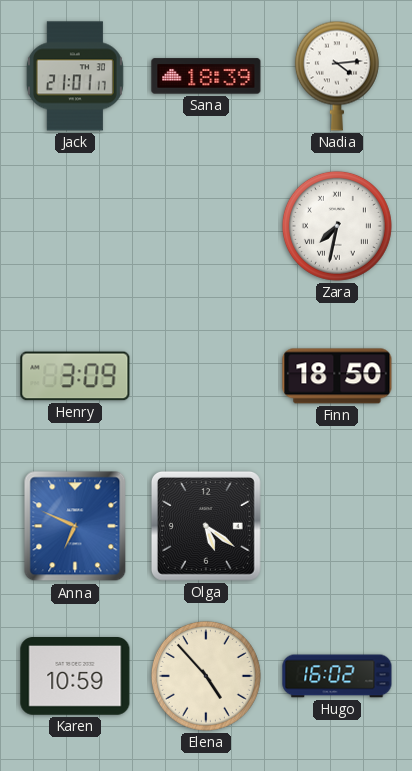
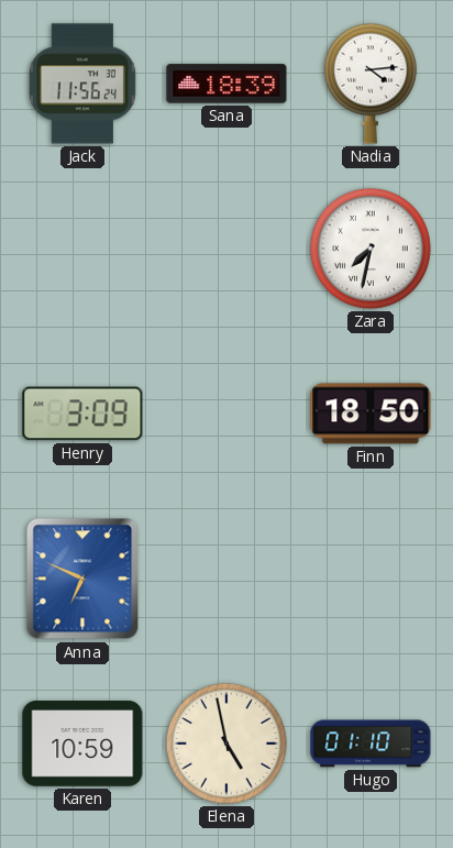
Jack: 21:01 -> 11:56
Olga: 5:21 -> none
Elena: 4:53 -> 4:58
Hugo: 16:02 -> 01:10
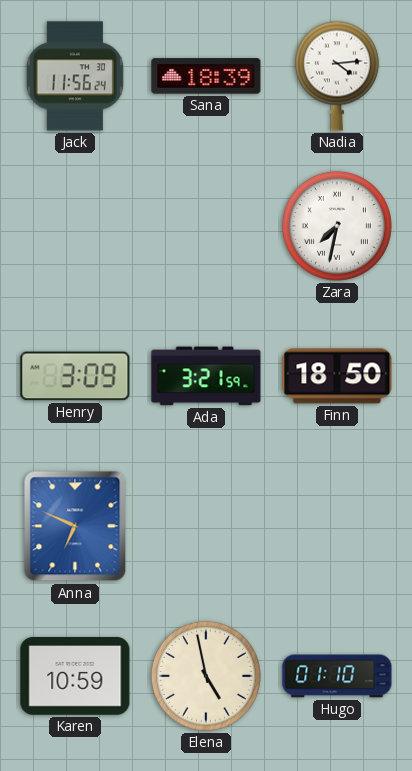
Ada: none -> 3:21
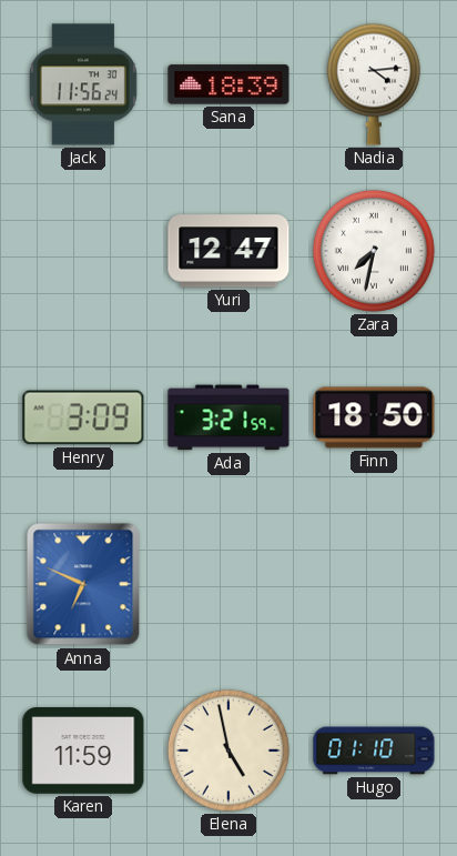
Yuri: none -> 12:47
Karen: 10:59 -> 11:59
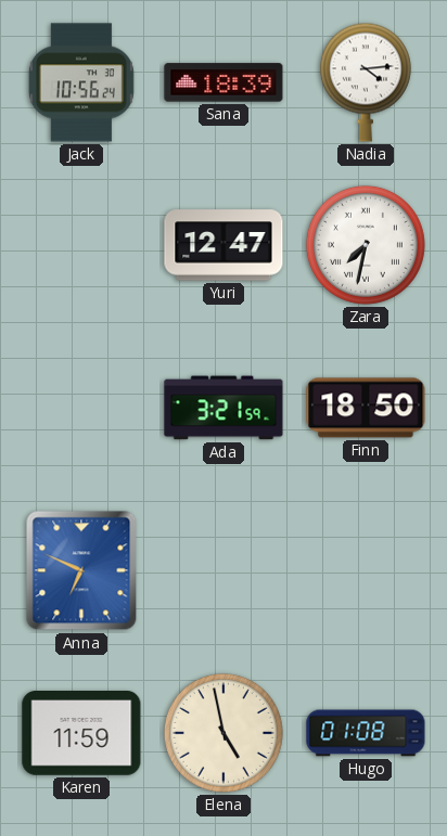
Jack: 11:56 -> 10:56
Henry: 3:09 -> none
Hugo: 01:10 -> 01:08
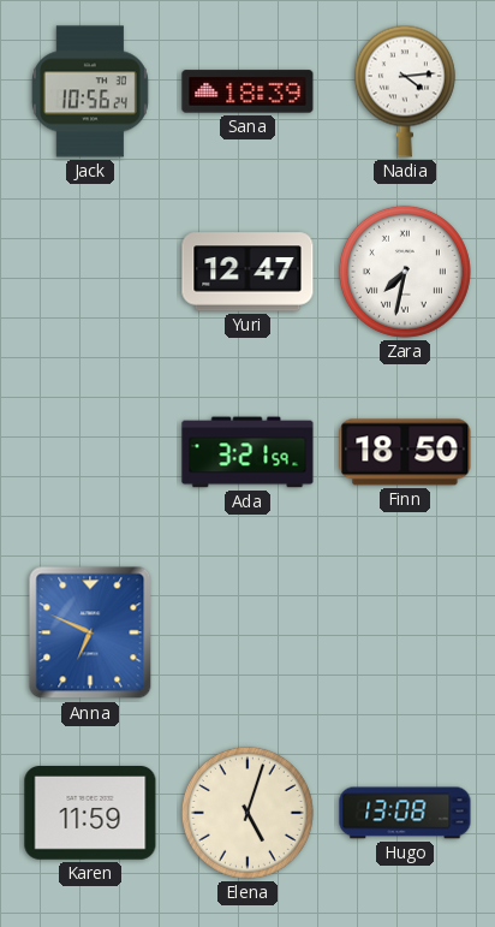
Elena: 4:58 -> 5:03
Hugo: 01:08 -> 13:08
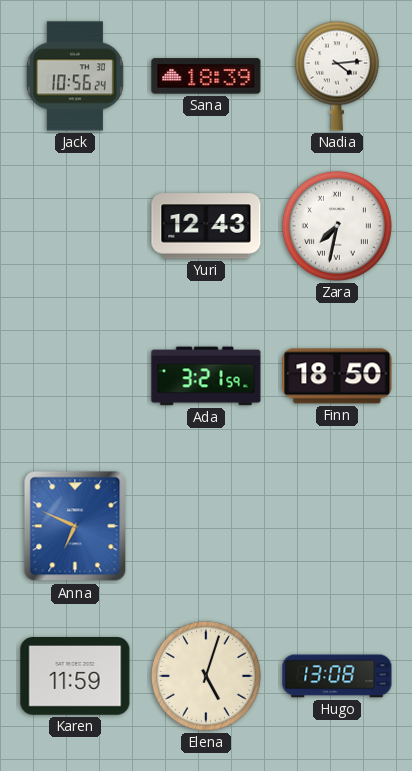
Yuri: 12:47 -> 12:43
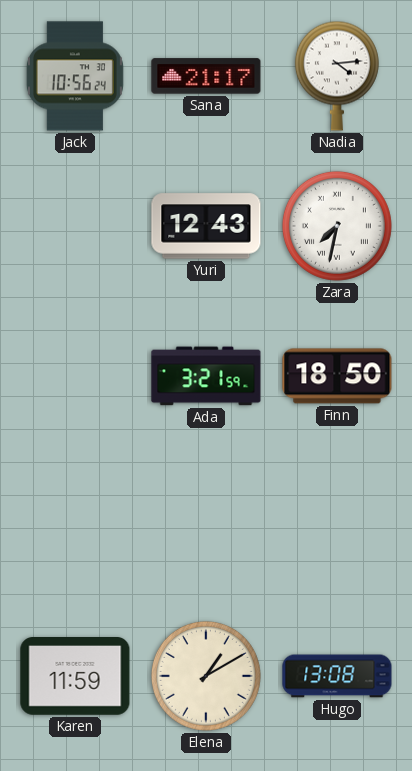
Sana: 18:39 -> 21:17
Anna: 6:49 -> none
Elena: 5:03 -> 1:10
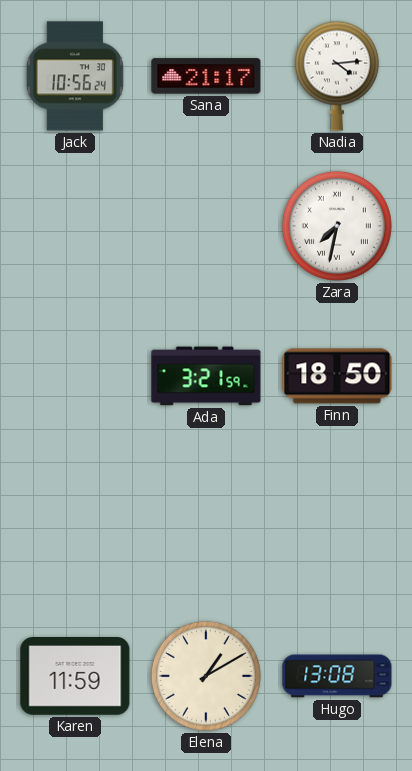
Yuri: 12:43 -> none
